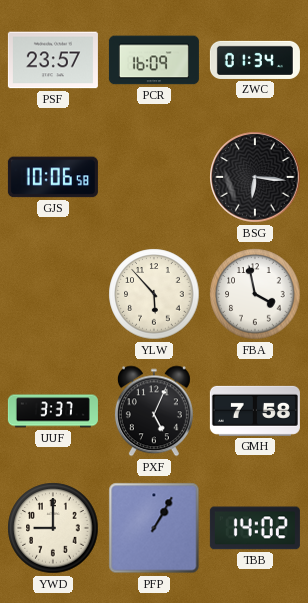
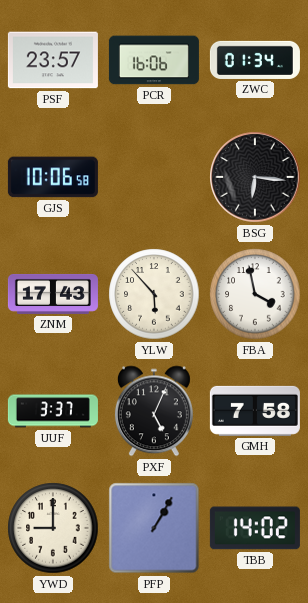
PCR: 16:09 -> 16:06
ZNM: none -> 17:43
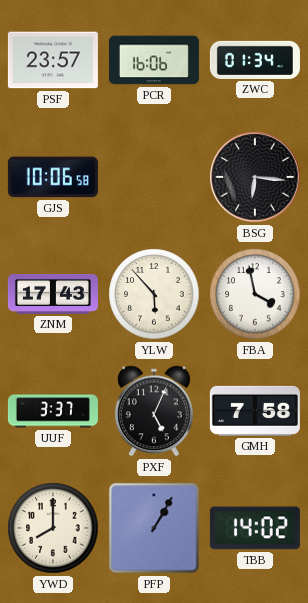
YWD: 9:00 -> 8:00
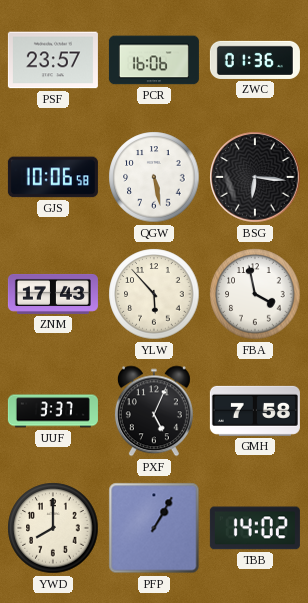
ZWC: 01:34 -> 01:36
QGW: none -> 5:28
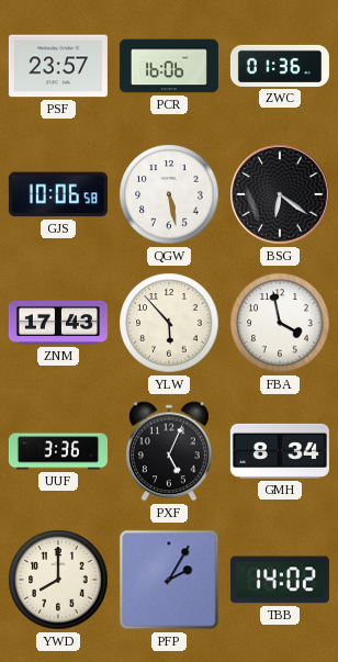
BSG: 6:16 -> 6:21
UUF: 3:37 -> 3:36
GMH: 7:58 -> 8:34
PFP: 1:05 -> 2:05
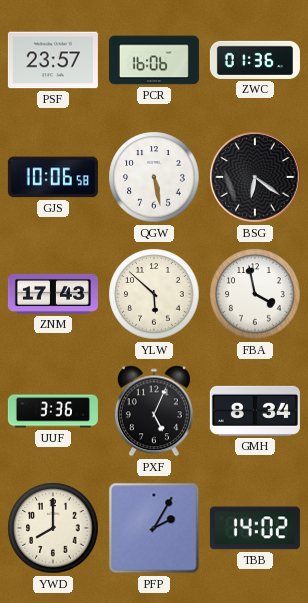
YLW: 5:53 -> 5:52
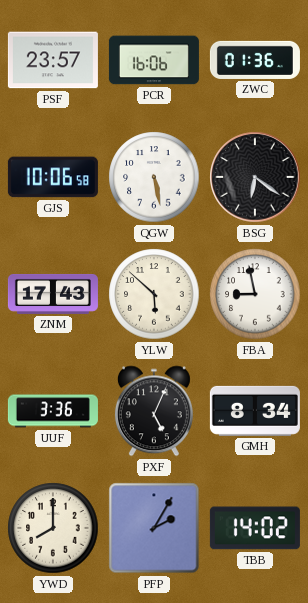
FBA: 3:58 -> 8:58
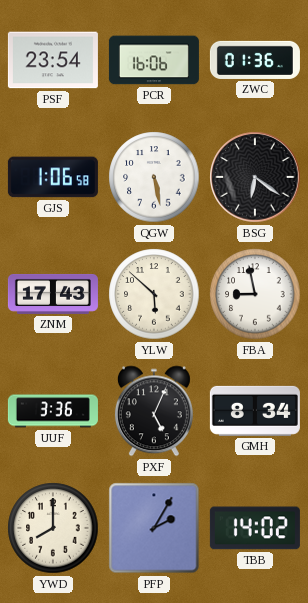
PSF: 23:57 -> 23:54
GJS: 10:06 -> 1:06
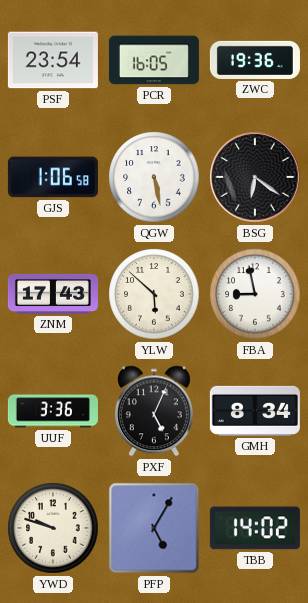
PCR: 16:06 -> 16:05
ZWC: 01:36 -> 19:36
YWD: 8:00 -> 9:48
PFP: 2:05 -> 5:05
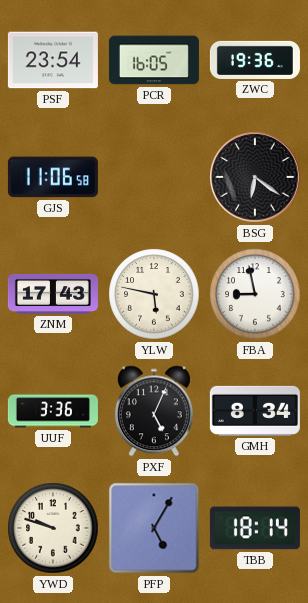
GJS: 1:06 -> 11:06
QGW: 5:28 -> none
YLW: 5:52 -> 5:47
TBB: 14:02 -> 18:14
